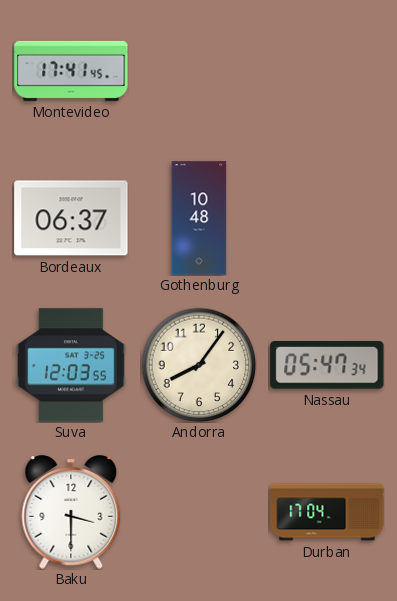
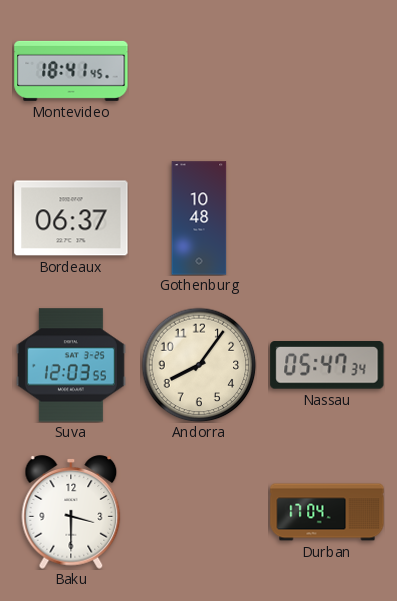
Montevideo: 17:41 -> 18:41
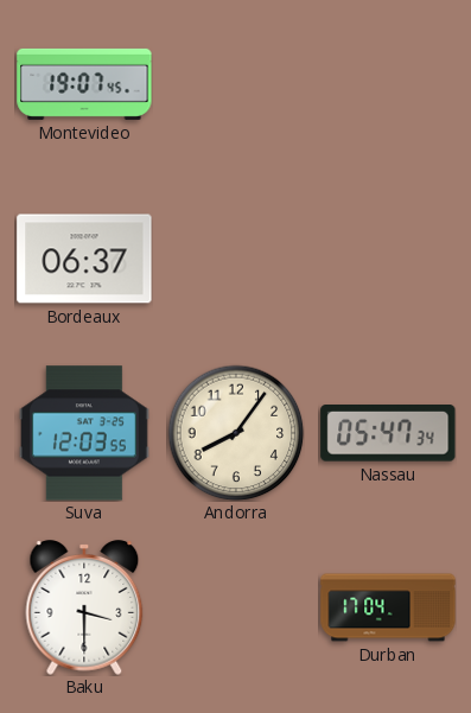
Montevideo: 18:41 -> 19:07
Gothenburg: 10:48 -> none
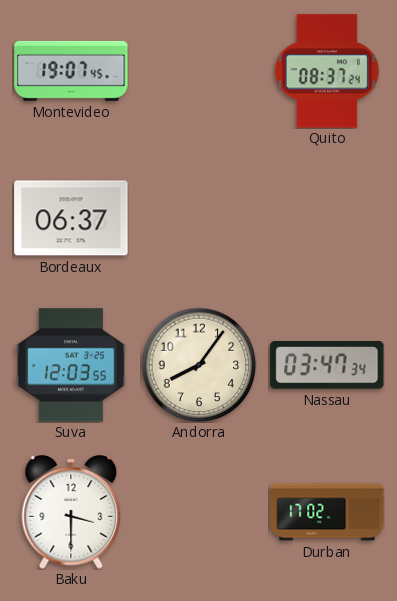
Quito: none -> 08:37
Nassau: 05:47 -> 03:47
Durban: 17:04 -> 17:02
